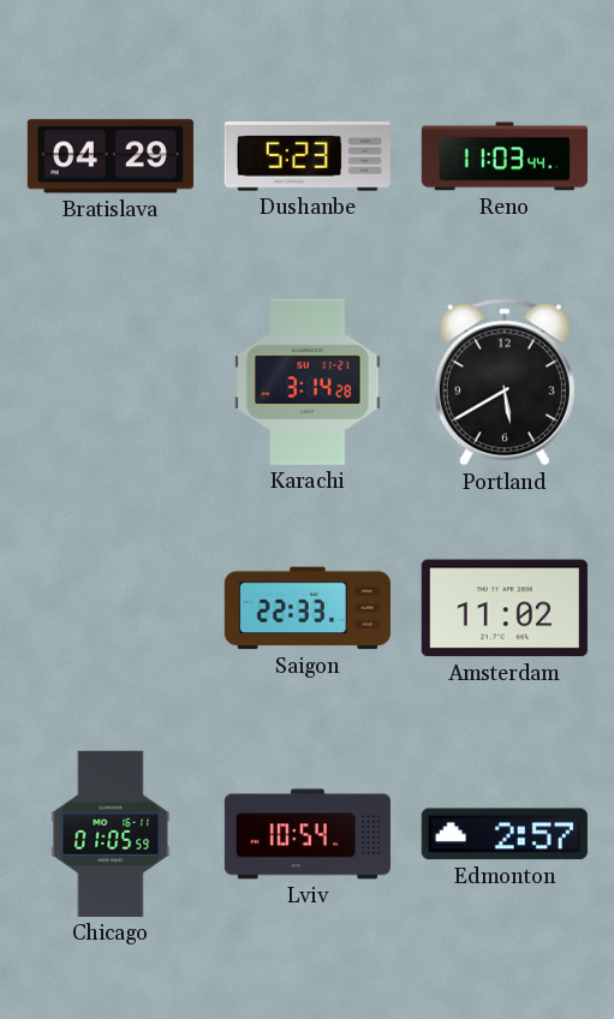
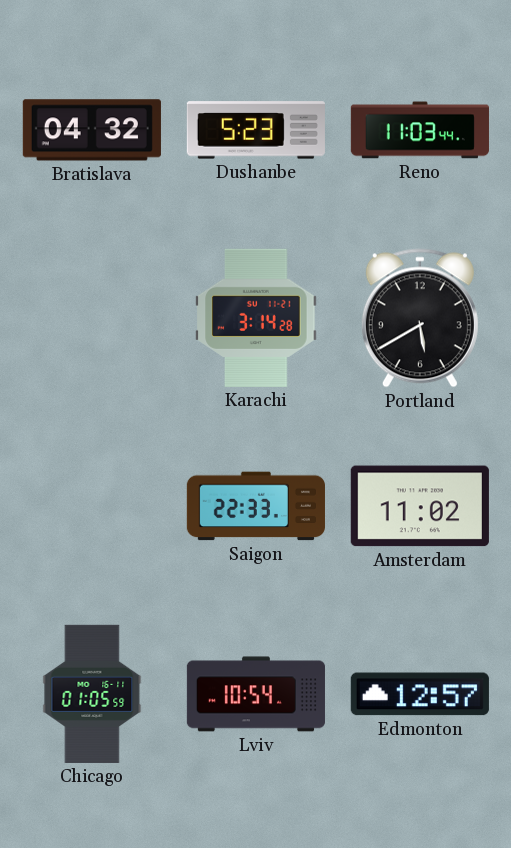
Bratislava: 04:29 -> 04:32
Edmonton: 2:57 -> 12:57
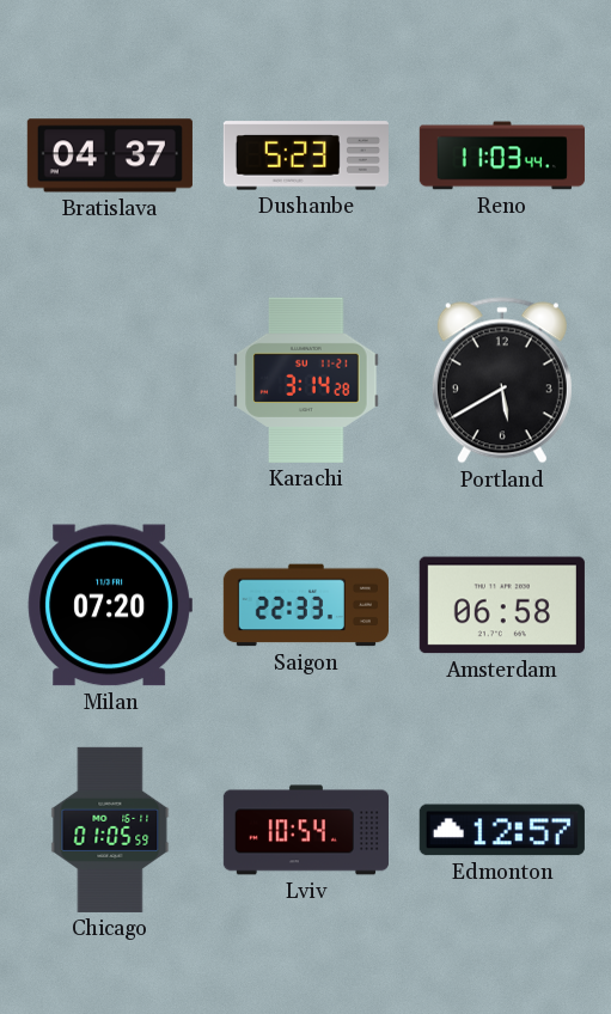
Bratislava: 04:32 -> 04:37
Milan: none -> 07:20
Amsterdam: 11:02 -> 06:58
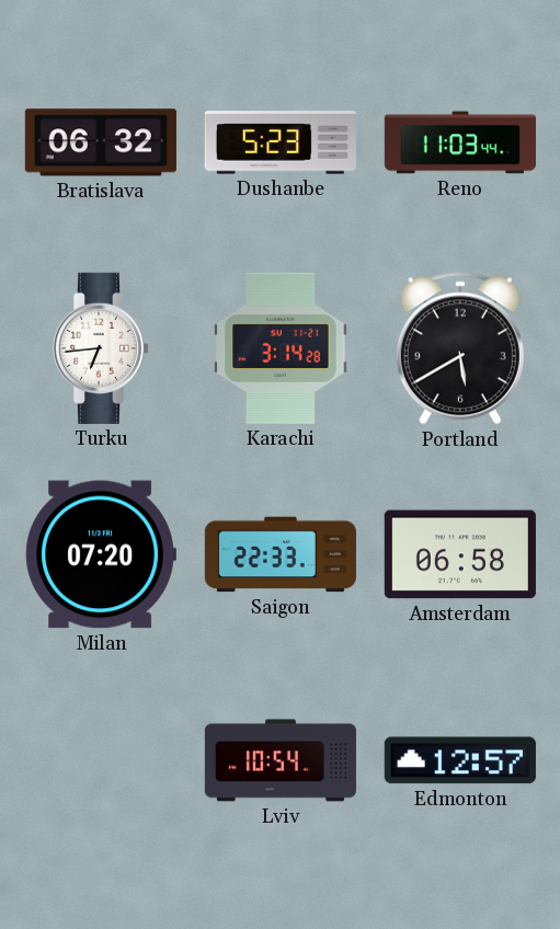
Bratislava: 04:37 -> 06:32
Turku: none -> 6:44
Chicago: 01:05 -> none
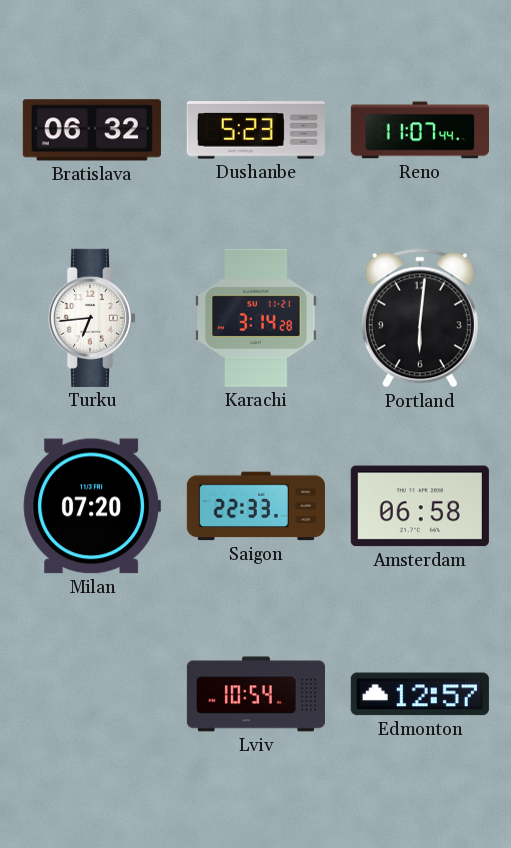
Reno: 11:03 -> 11:07
Portland: 5:40 -> 6:01
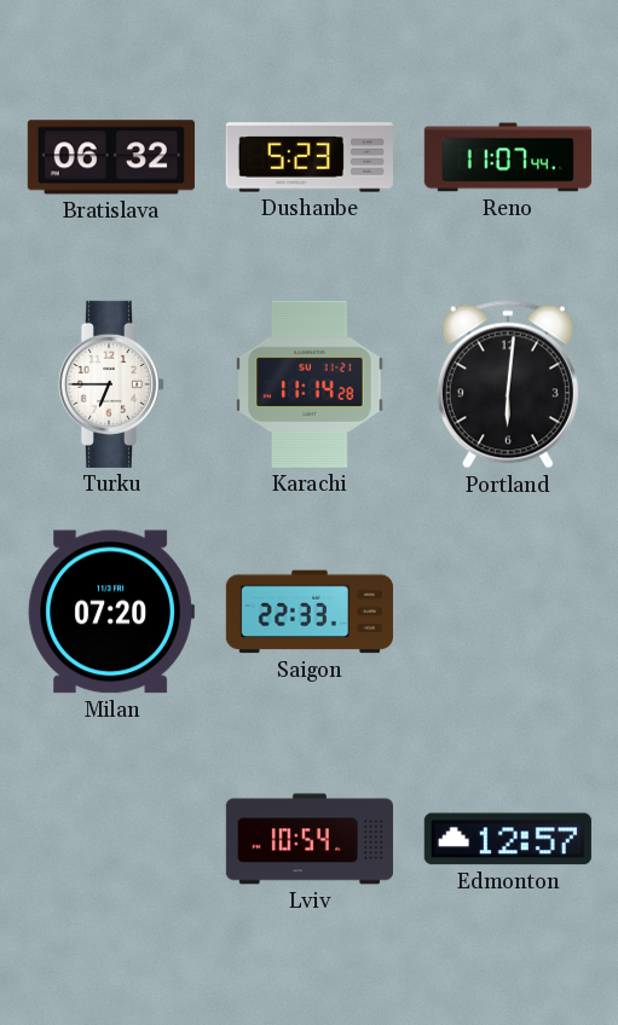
Turku: 6:44 -> 6:45
Karachi: 3:14 -> 11:14
Amsterdam: 06:58 -> none
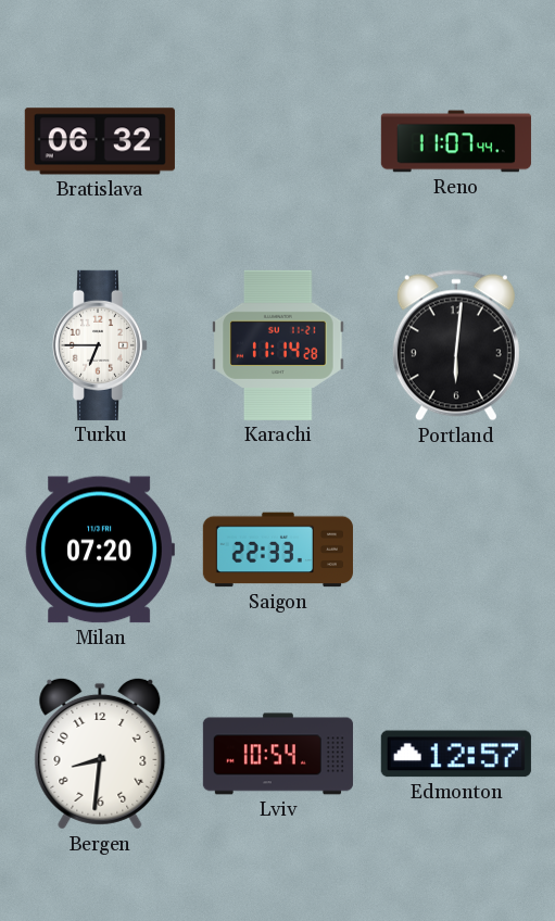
Dushanbe: 5:23 -> none
Bergen: none -> 8:31
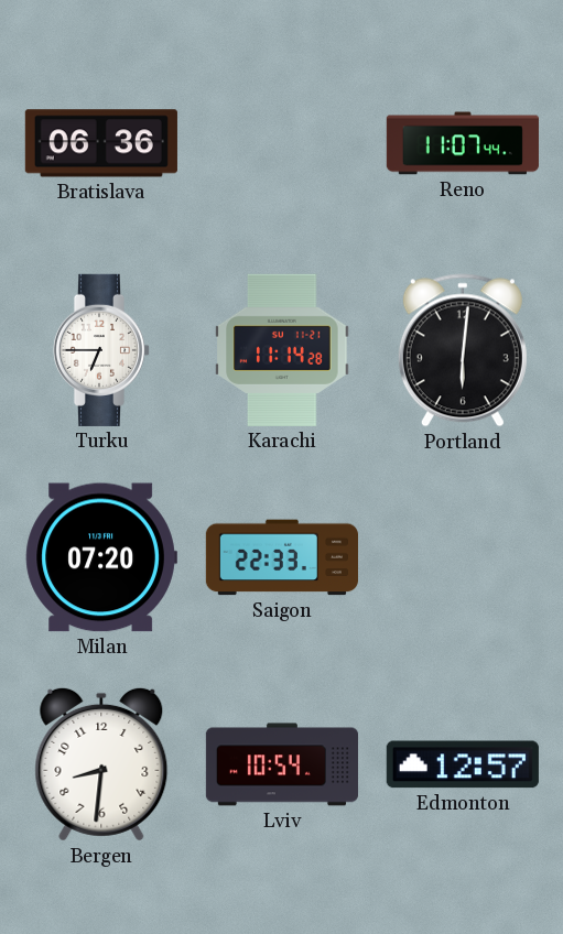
Bratislava: 06:32 -> 06:36
